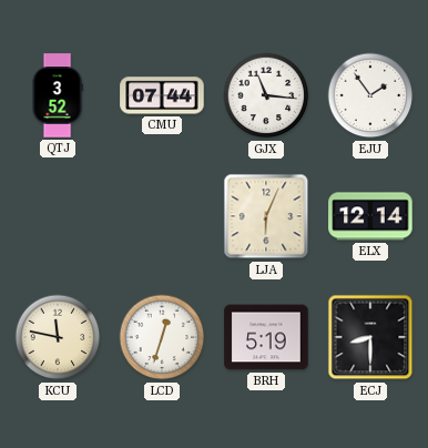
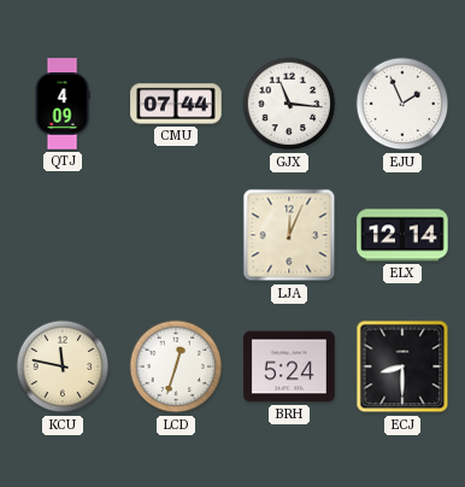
QTJ: 3:52 -> 4:09
EJU: 1:54 -> 1:56
LJA: 6:04 -> 12:04
BRH: 5:19 -> 5:24
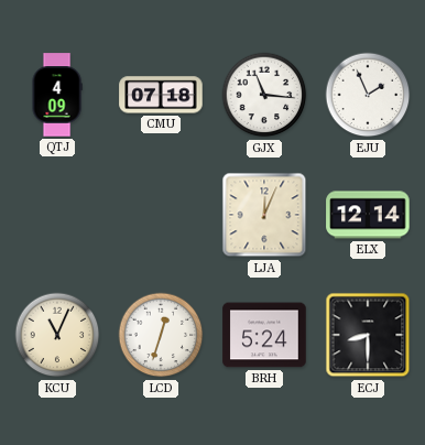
CMU: 07:44 -> 07:18
KCU: 11:47 -> 11:04
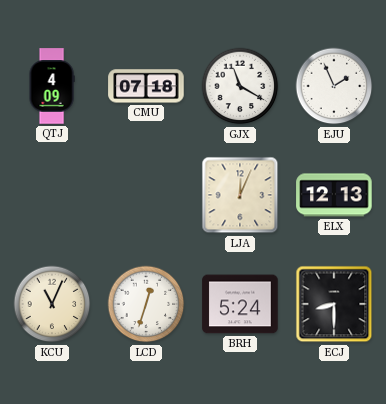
GJX: 11:16 -> 11:20
ELX: 12:14 -> 12:13
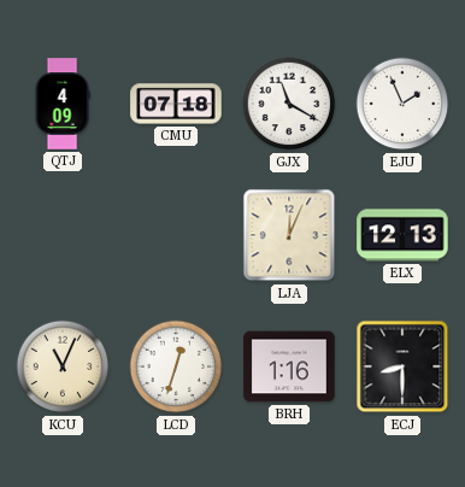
BRH: 5:24 -> 1:16
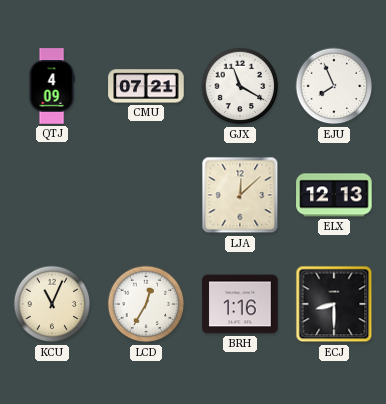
CMU: 07:18 -> 07:21
EJU: 1:56 -> 7:56
LJA: 12:04 -> 12:08
LCD: 12:33 -> 12:35
